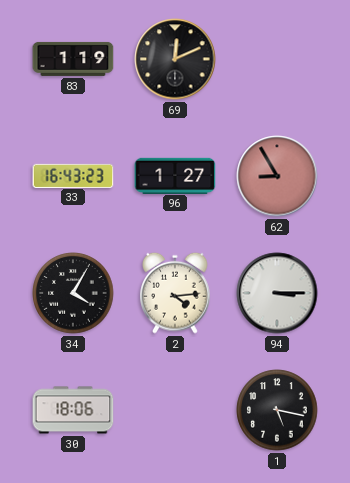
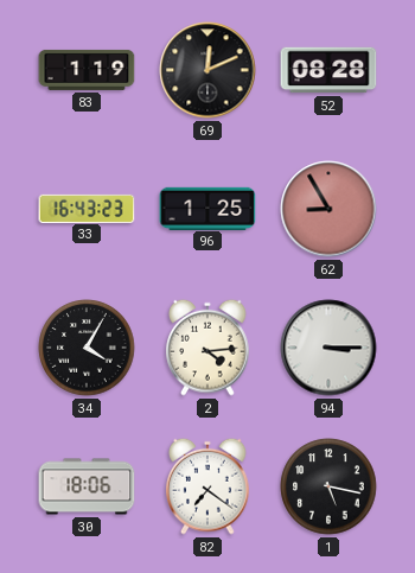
52: none -> 08:28
96: 1:27 -> 1:25
82: none -> 7:21
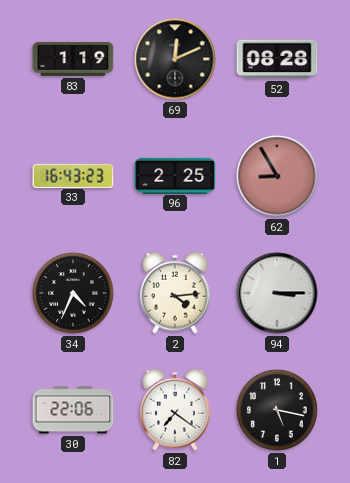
96: 1:25 -> 2:25
34: 4:05 -> 4:34
30: 18:06 -> 22:06
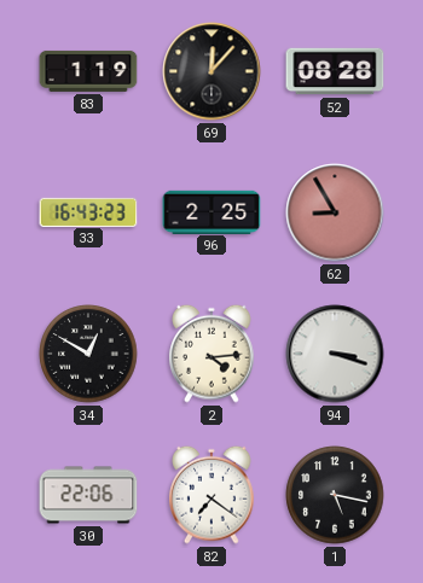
69: 12:11 -> 12:07
34: 4:34 -> 12:50
94: 3:15 -> 3:18
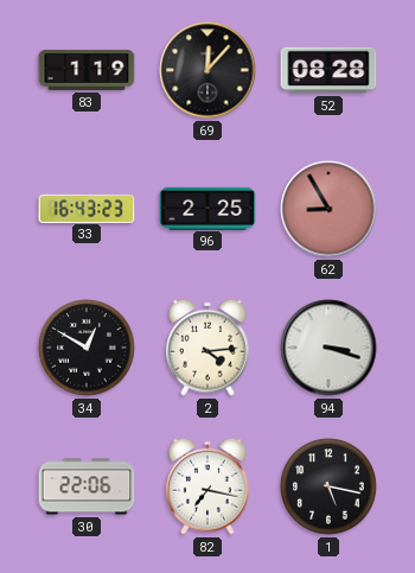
82: 7:21 -> 7:17
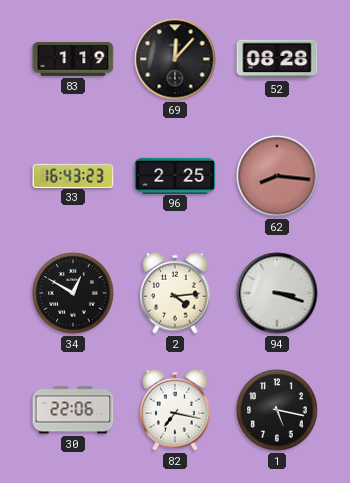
62: 8:55 -> 8:16
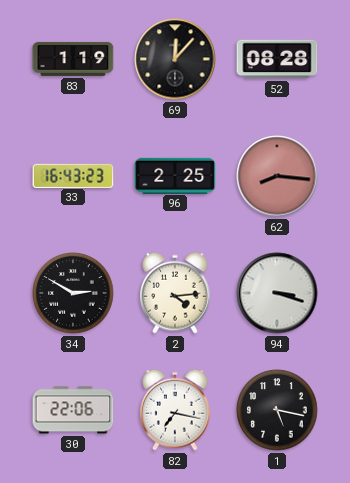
34: 12:50 -> 2:50
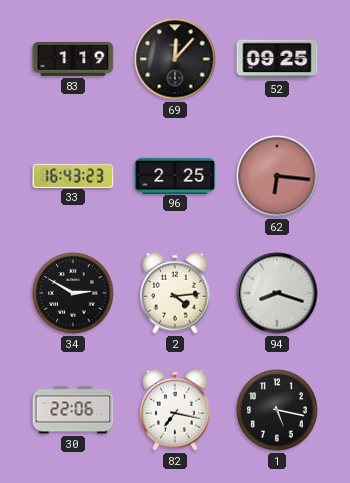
52: 08:28 -> 09:25
62: 8:16 -> 6:16
94: 3:18 -> 8:18
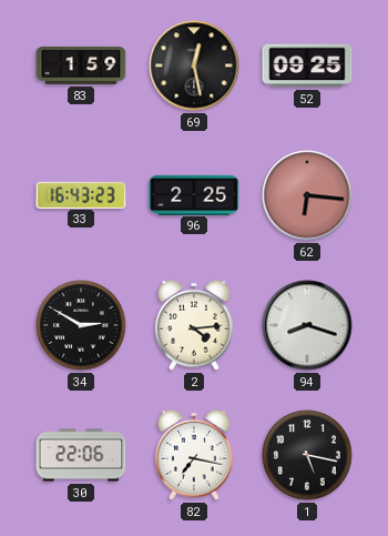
83: 1:19 -> 1:59
69: 12:07 -> 12:28
